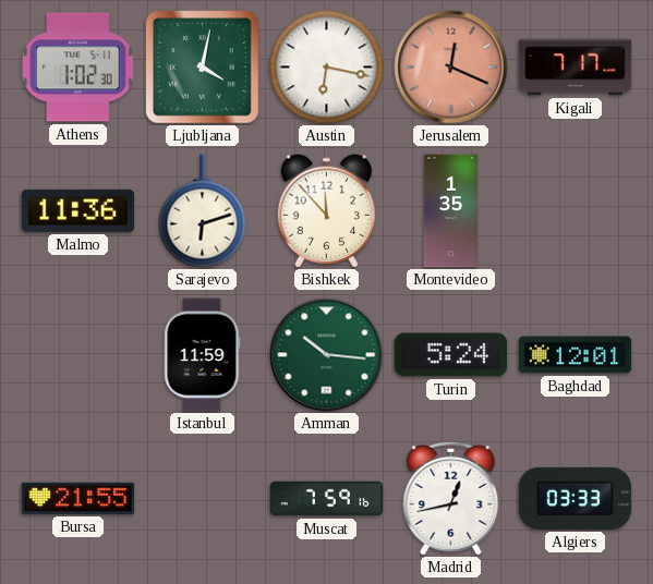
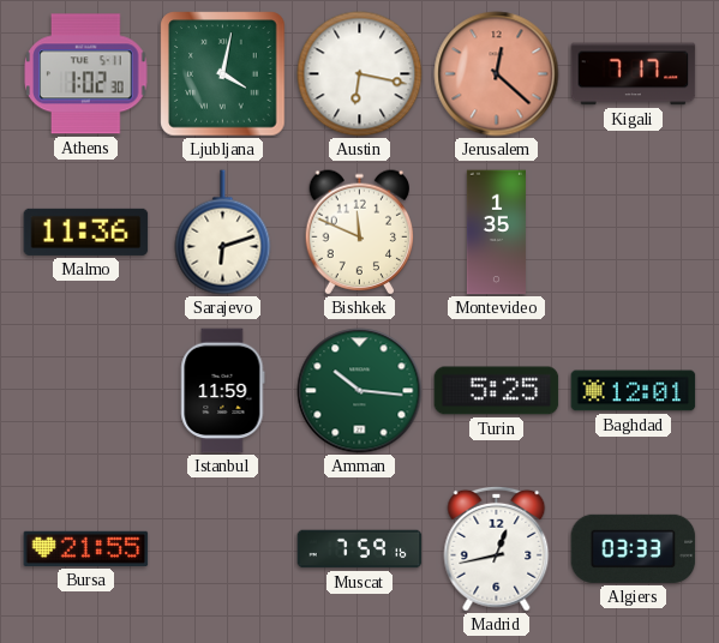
Jerusalem: 12:19 -> 12:22
Bishkek: 11:53 -> 11:49
Turin: 5:24 -> 5:25
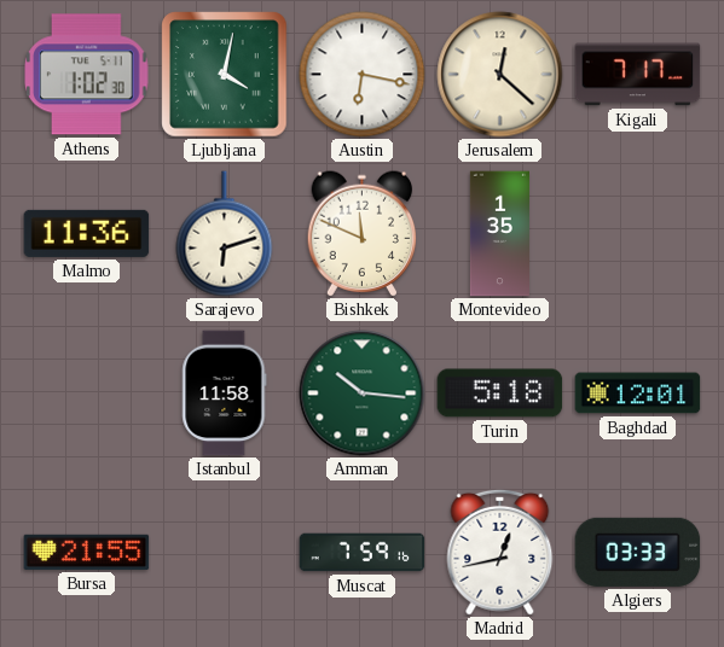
Jerusalem dial: salmon -> cream
Istanbul: 11:59 -> 11:58
Turin: 5:25 -> 5:18
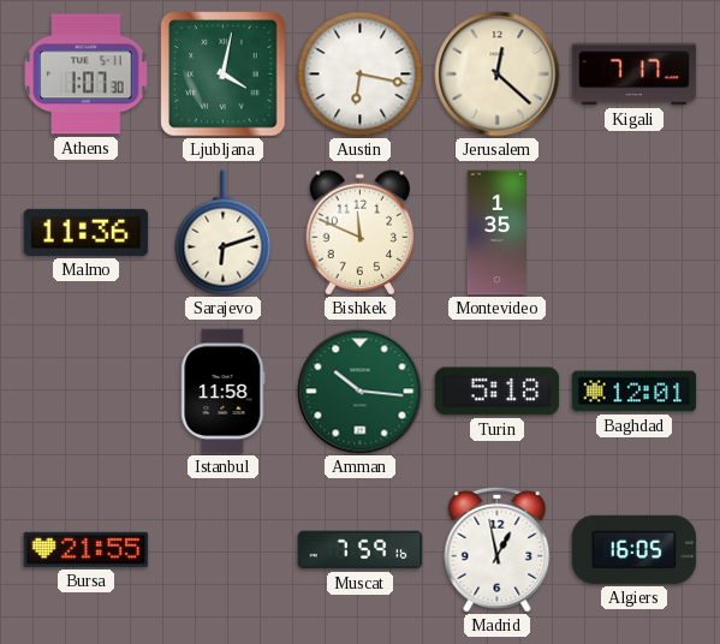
Athens: 1:02 -> 1:07
Madrid: 12:43 -> 12:58
Algiers: 03:33 -> 16:05
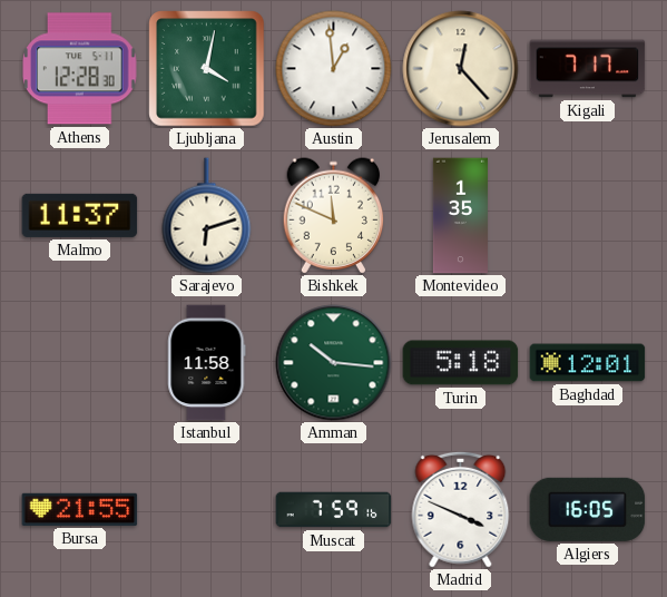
Athens: 1:07 -> 12:28
Austin: 6:17 -> 12:59
Jerusalem: 12:22 -> 12:23
Malmo: 11:36 -> 11:37
Madrid: 12:58 -> 3:49
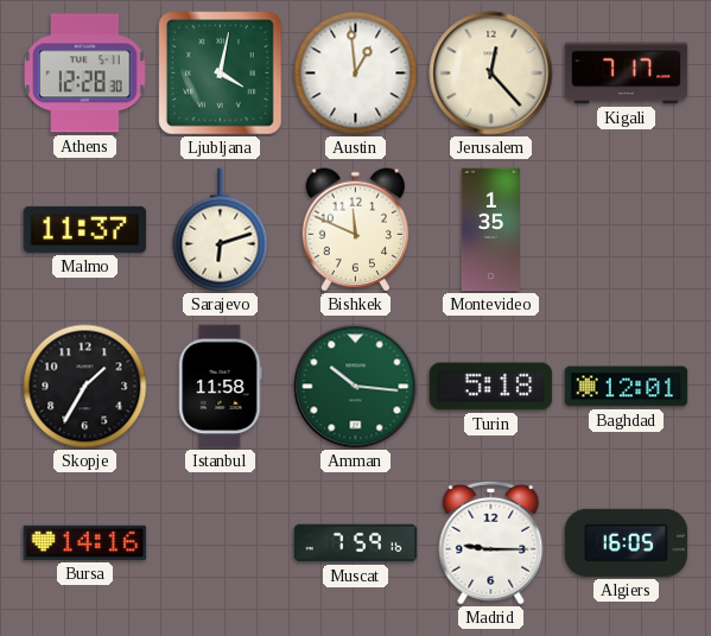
Skopje: none -> 1:35
Bursa: 21:55 -> 14:16
Madrid: 3:49 -> 9:15
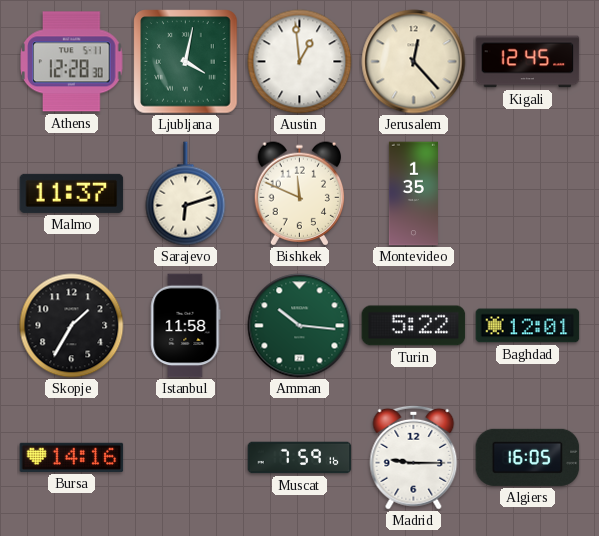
Kigali: 7:17 -> 12:45
Turin: 5:18 -> 5:22
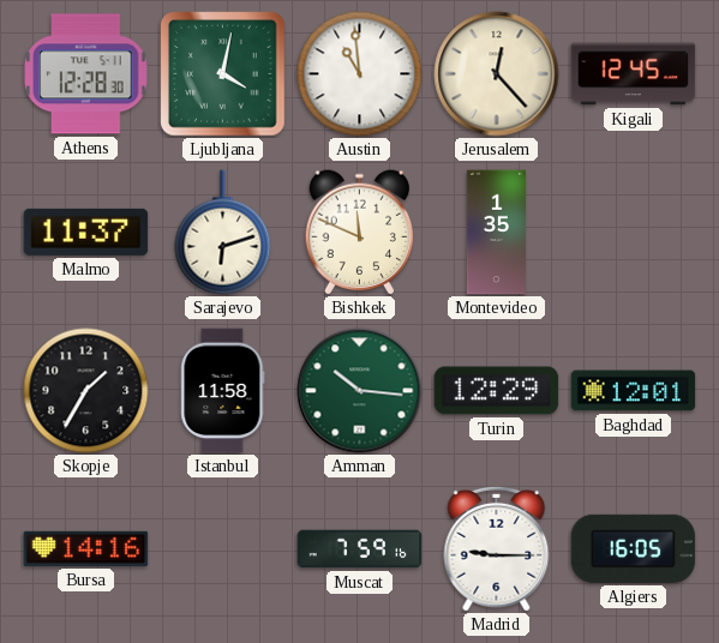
Austin: 12:59 -> 10:59
Turin: 5:22 -> 12:29
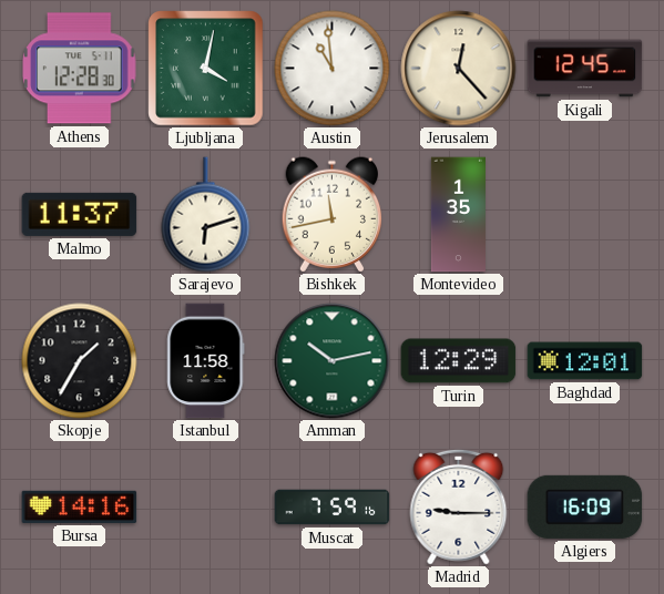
Bishkek: 11:49 -> 11:43
Amman: 10:16 -> 10:13
Algiers: 16:05 -> 16:09
